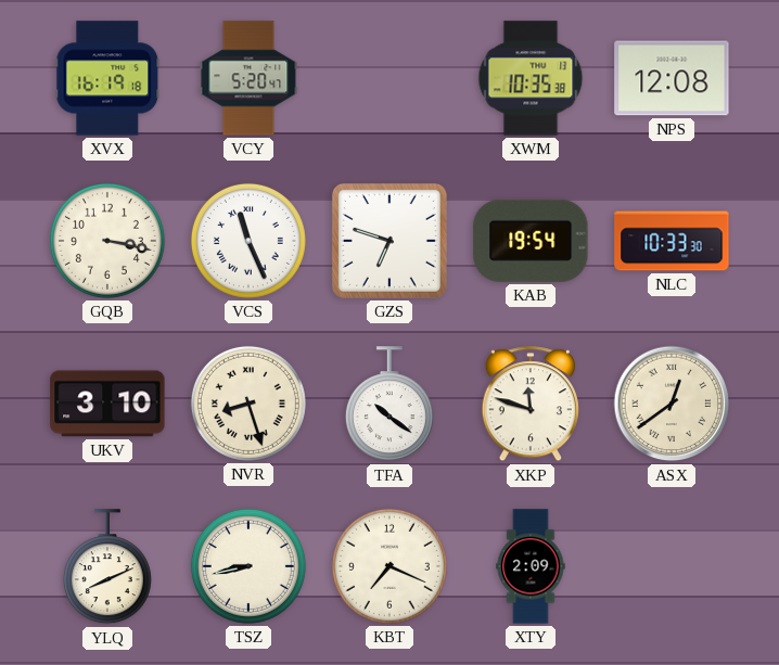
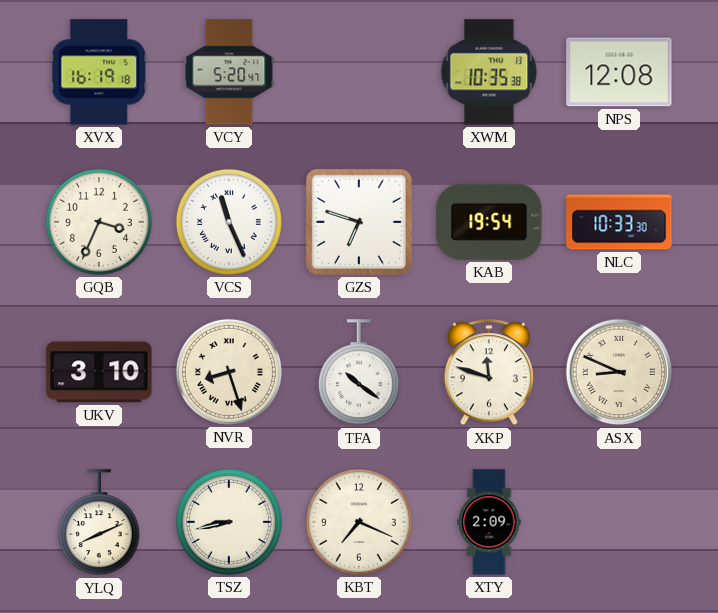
GQB: 3:17 -> 3:34
ASX: 12:39 -> 8:49
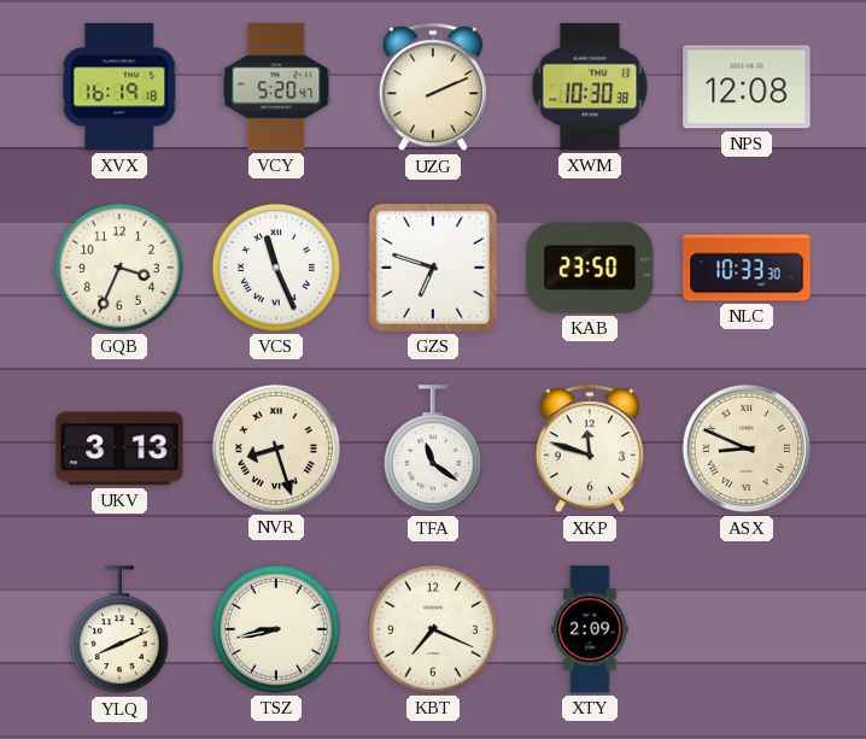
UZG: none -> 2:11
XWM: 10:35 -> 10:30
KAB: 19:54 -> 23:50
UKV: 3:10 -> 3:13
TFA: 10:21 -> 11:21
